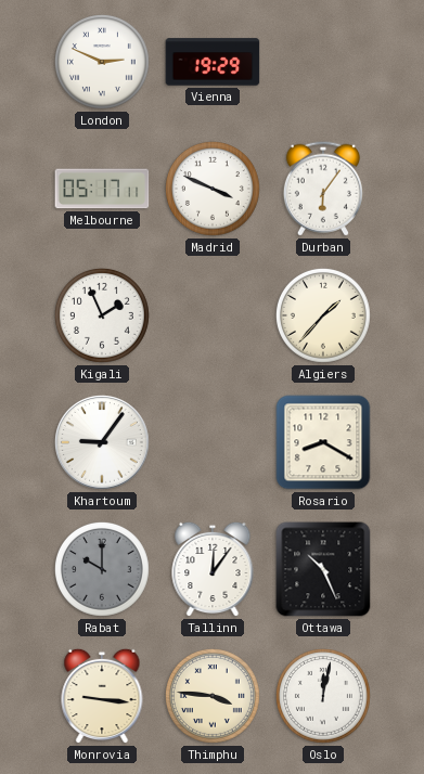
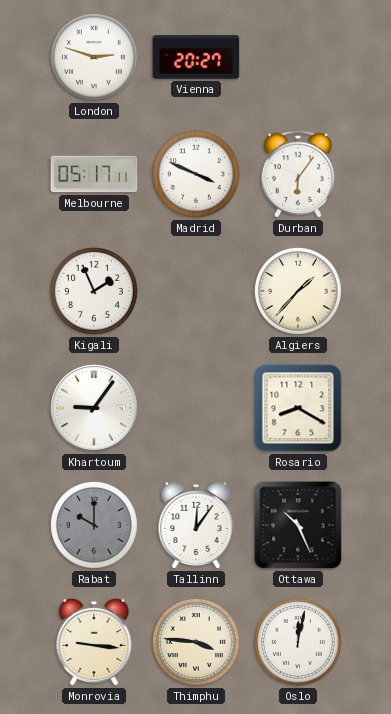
London: 2:49 -> 2:48
Vienna: 19:29 -> 20:27
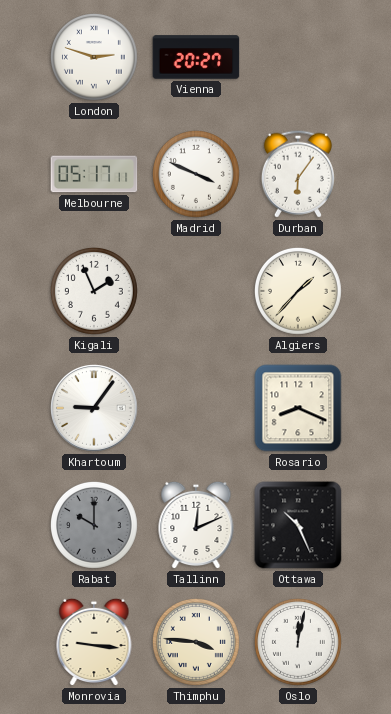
Rosario: 8:20 -> 8:19
Tallinn: 12:06 -> 12:11
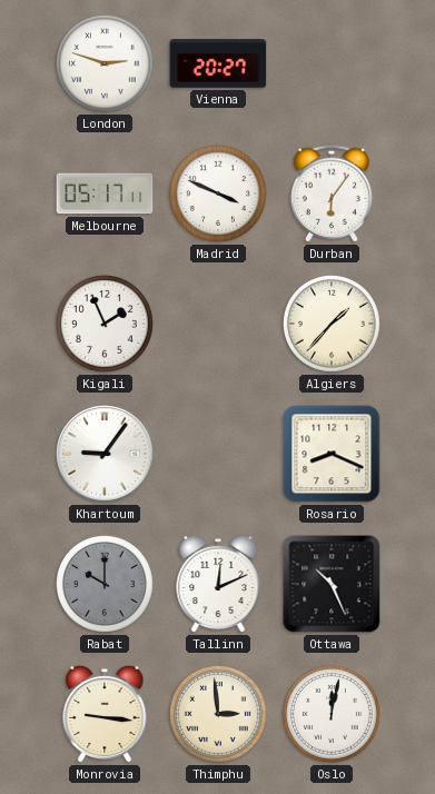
Thimphu: 3:46 -> 2:59
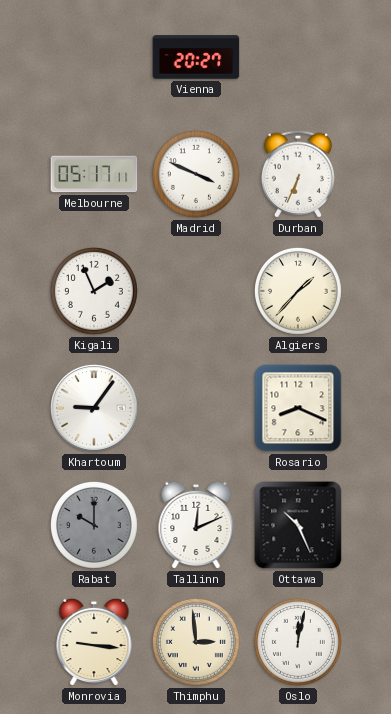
London: 2:48 -> none
Durban: 6:06 -> 6:34
